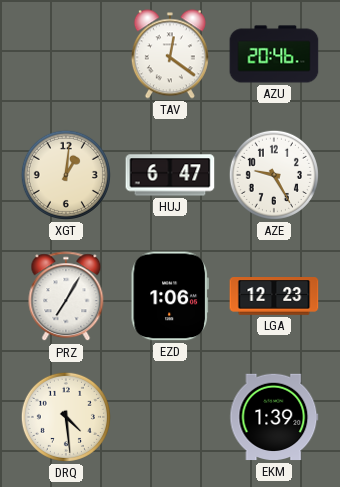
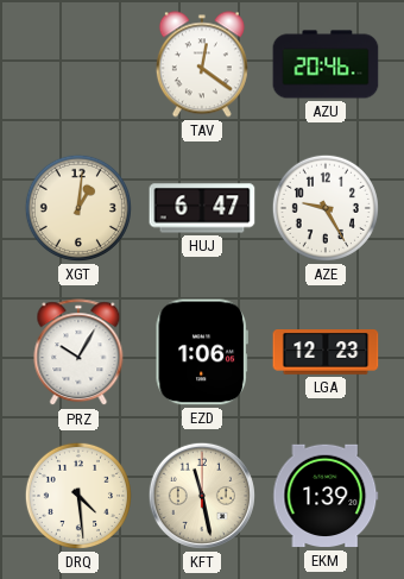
PRZ: 7:05 -> 10:05
KFT: none -> 11:28
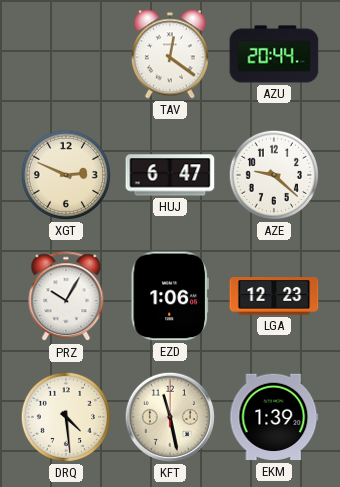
AZU: 20:46 -> 20:44
XGT: 1:01 -> 2:49
AZE: 9:25 -> 9:22
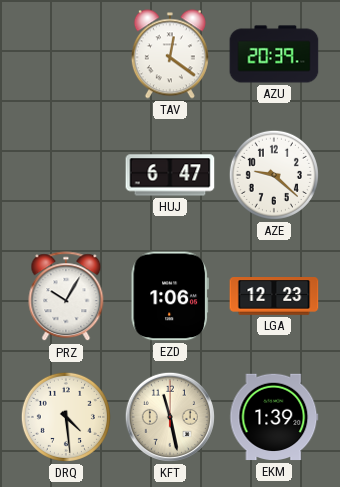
AZU: 20:44 -> 20:39
XGT: 2:49 -> none
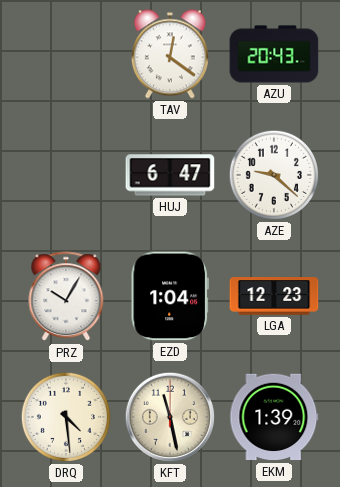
AZU: 20:39 -> 20:43
EZD: 1:06 -> 1:04
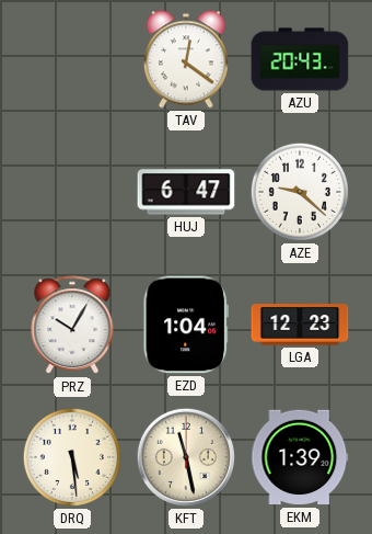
DRQ: 4:29 -> 5:29
